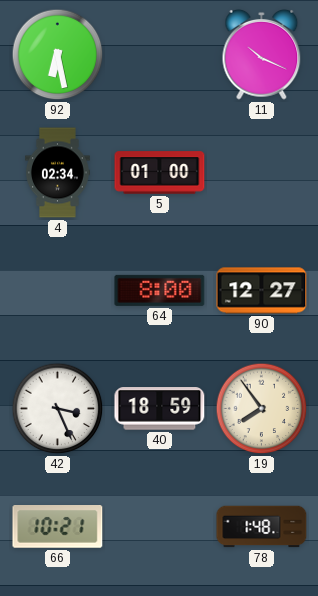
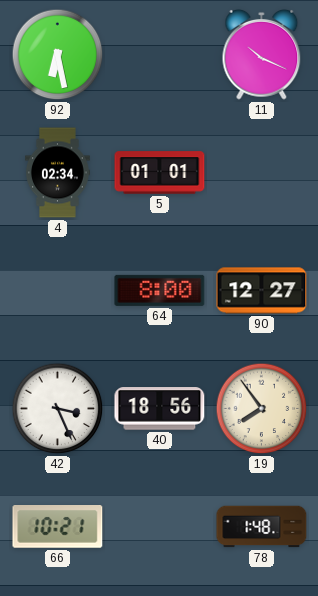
5: 01:00 -> 01:01
40: 18:59 -> 18:56
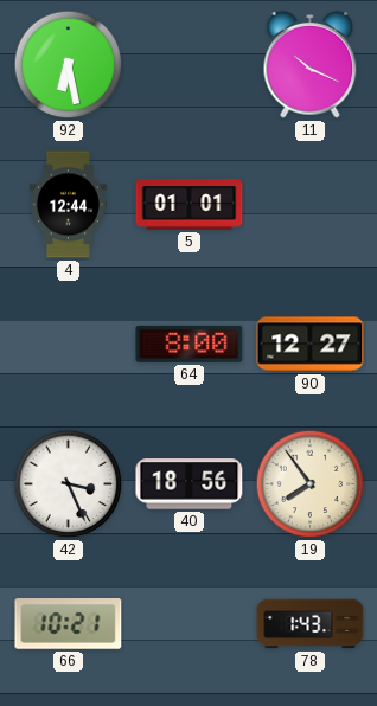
4: 02:34 -> 12:44
78: 1:48 -> 1:43
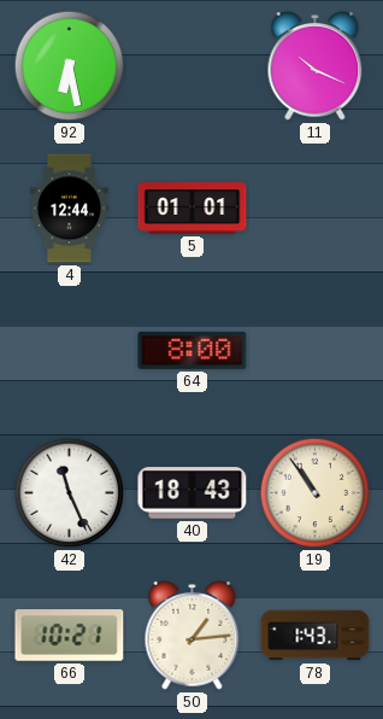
90: 12:27 -> none
42: 3:26 -> 11:26
40: 18:56 -> 18:43
19: 7:54 -> 10:54
50: none -> 1:14
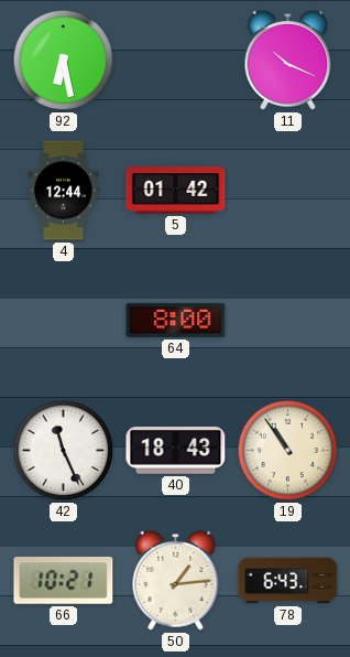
5: 01:01 -> 01:42
78: 1:43 -> 6:43
